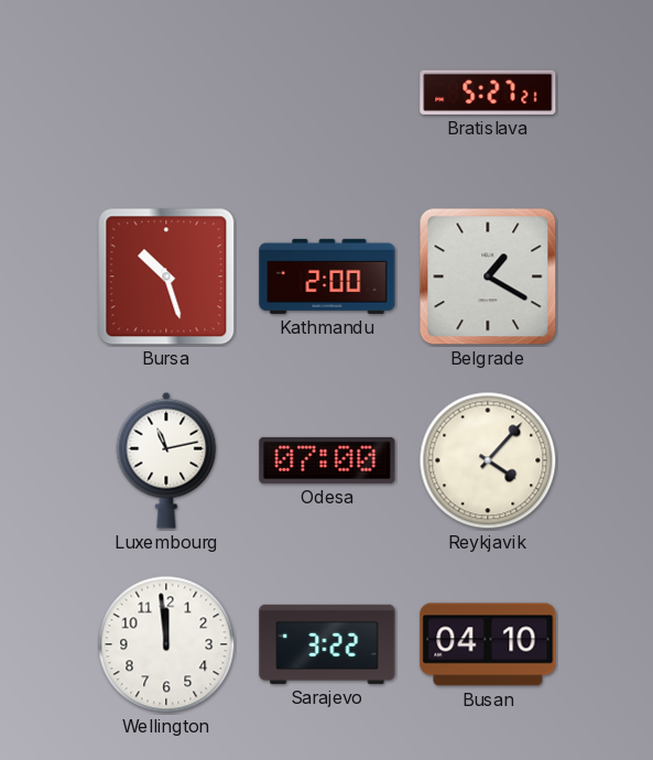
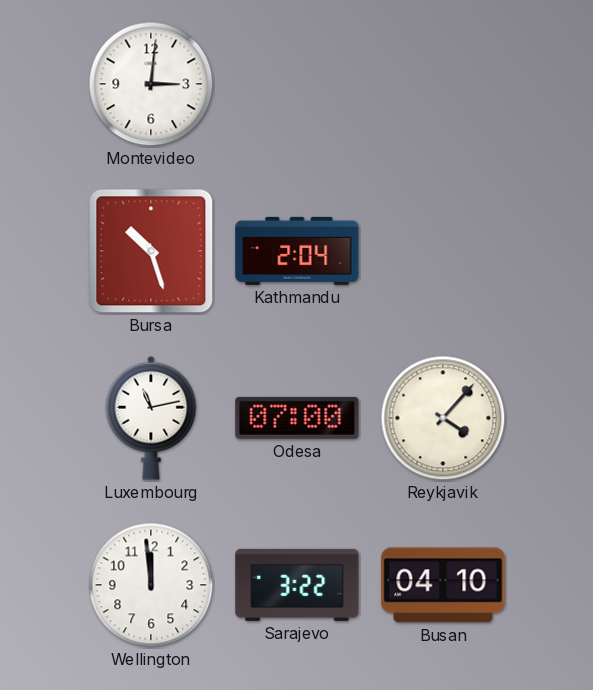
Montevideo: none -> 3:01
Bratislava: 5:27 -> none
Kathmandu: 2:00 -> 2:04
Belgrade: 1:20 -> none
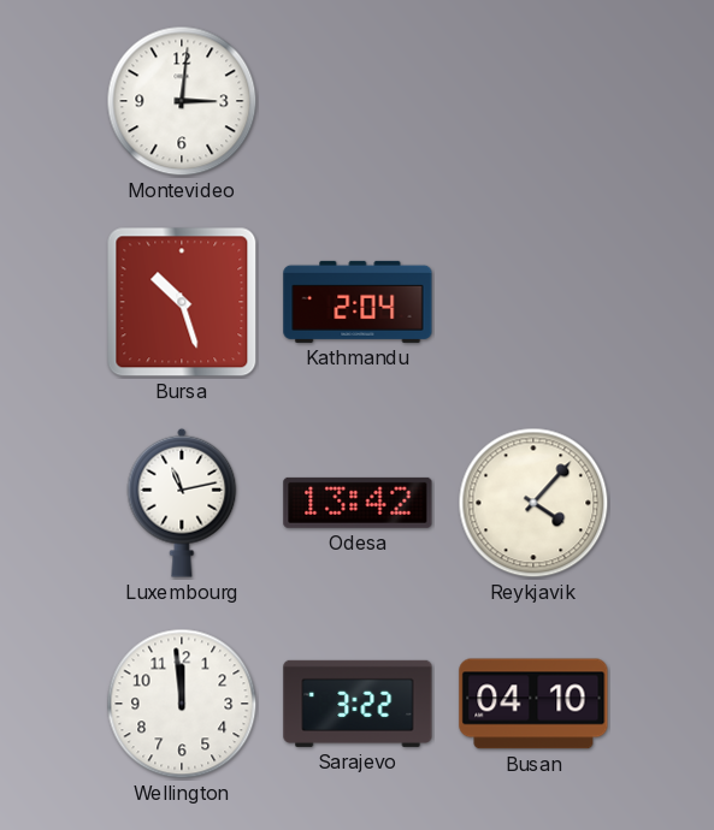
Odesa: 07:00 -> 13:42
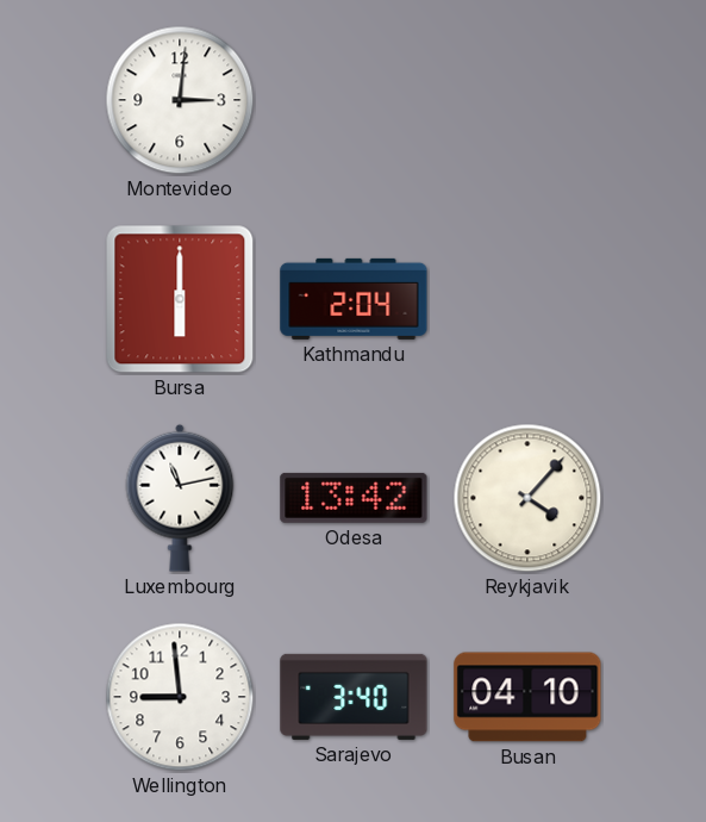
Bursa: 10:27 -> 6:00
Wellington: 11:59 -> 8:59
Sarajevo: 3:22 -> 3:40
